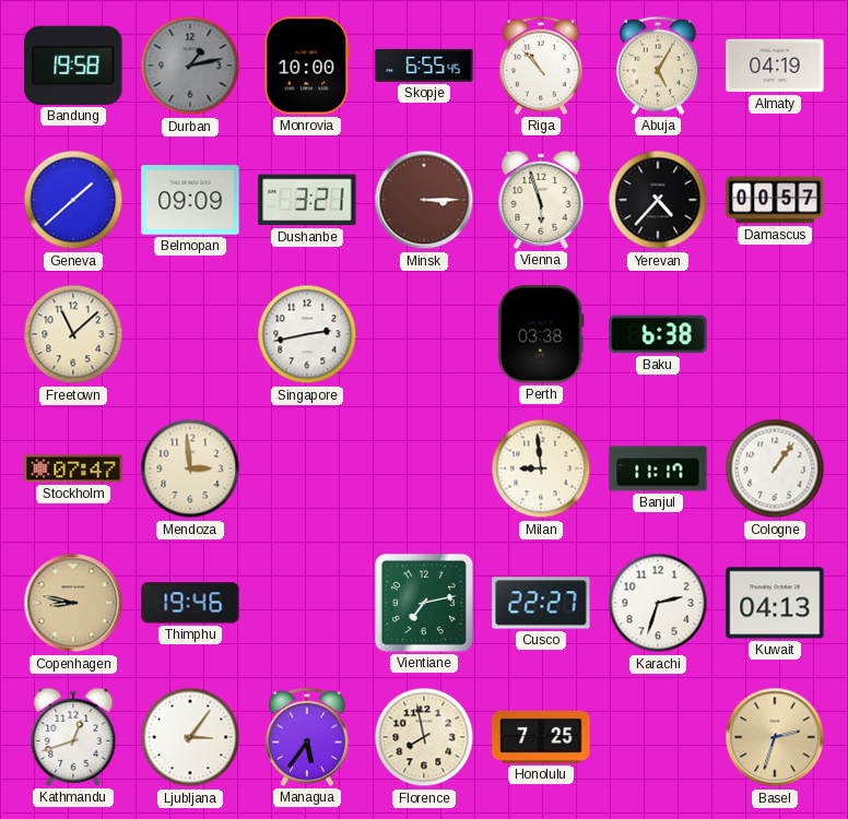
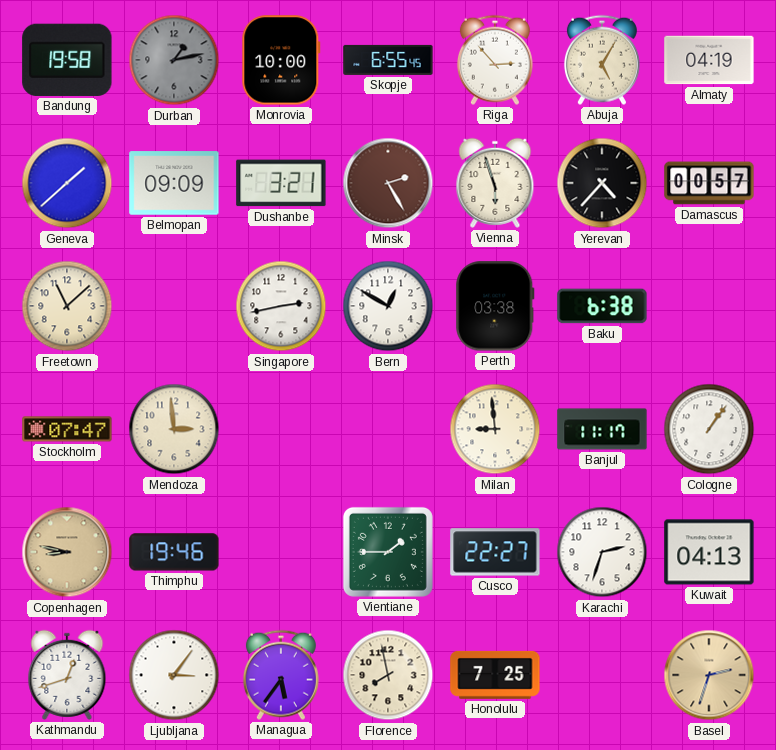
Riga: 10:53 -> 2:53
Minsk: 3:15 -> 2:25
Bern: none -> 12:50
Vientiane: 7:13 -> 1:45
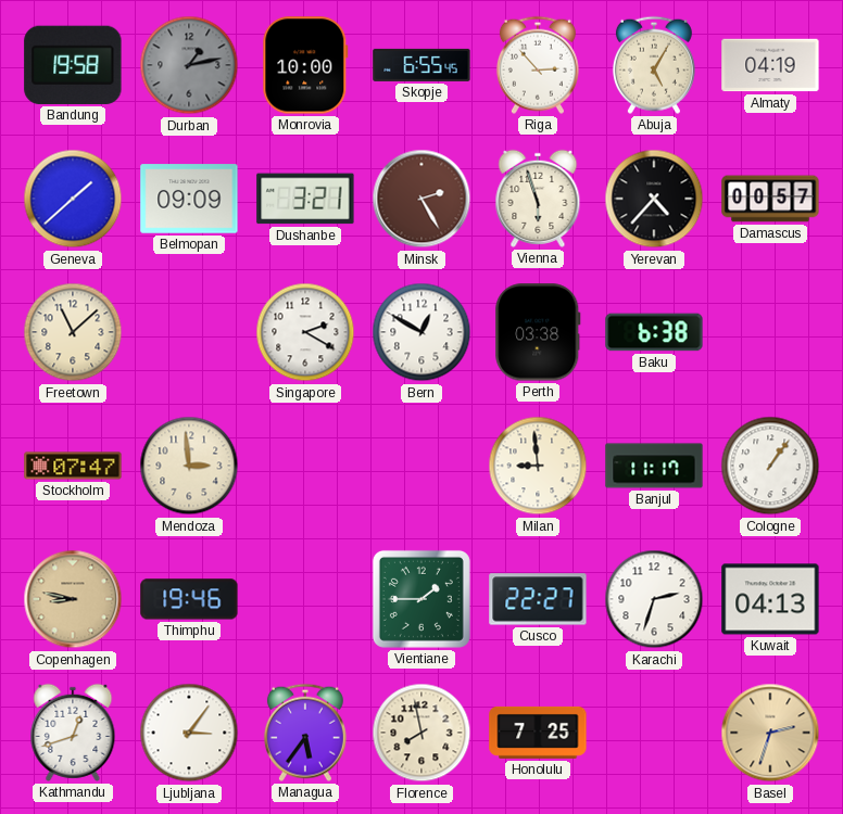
Singapore: 2:43 -> 2:20
